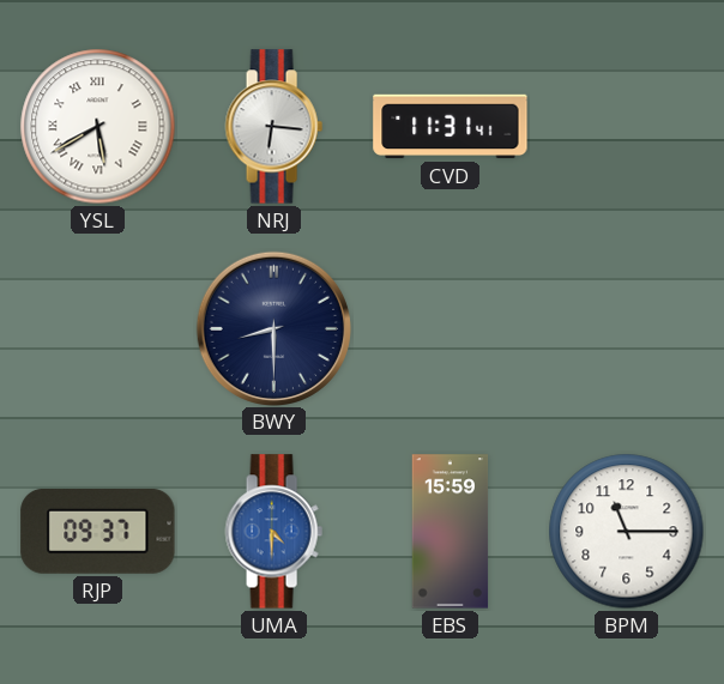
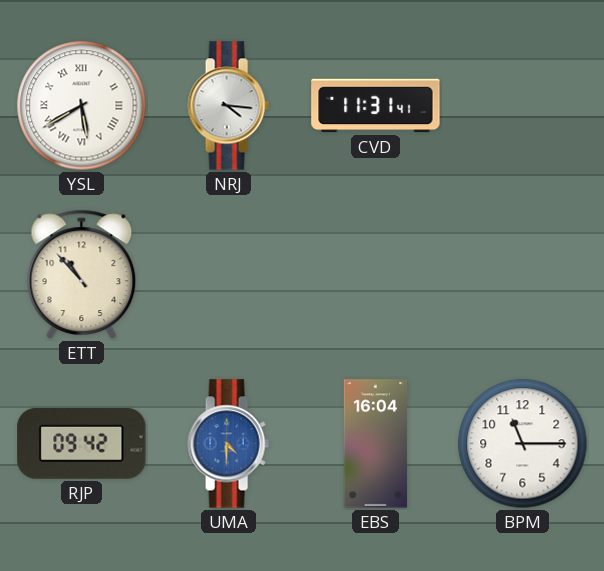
NRJ: 6:16 -> 4:16
ETT: none -> 10:53
BWY: 8:30 -> none
RJP: 09:37 -> 09:42
EBS: 15:59 -> 16:04
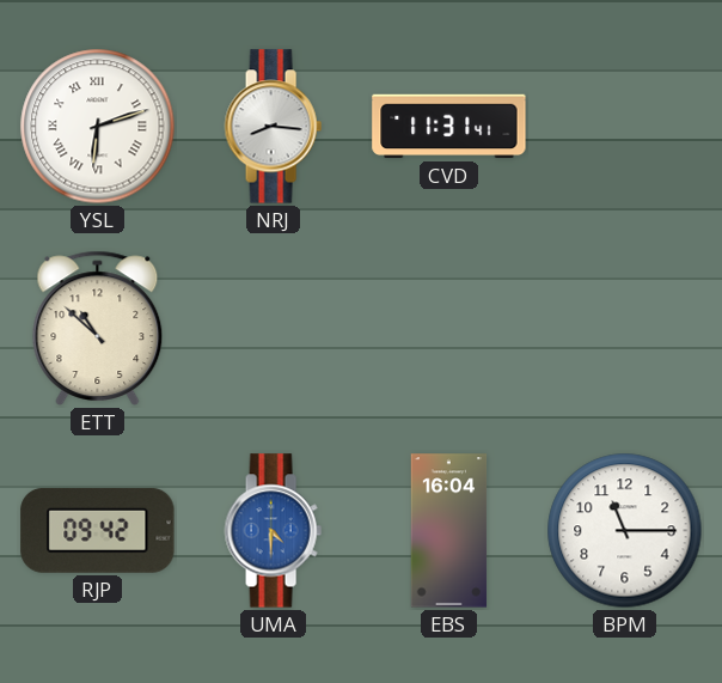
YSL: 5:40 -> 6:12
NRJ: 4:16 -> 8:16
ETT: 10:53 -> 10:52
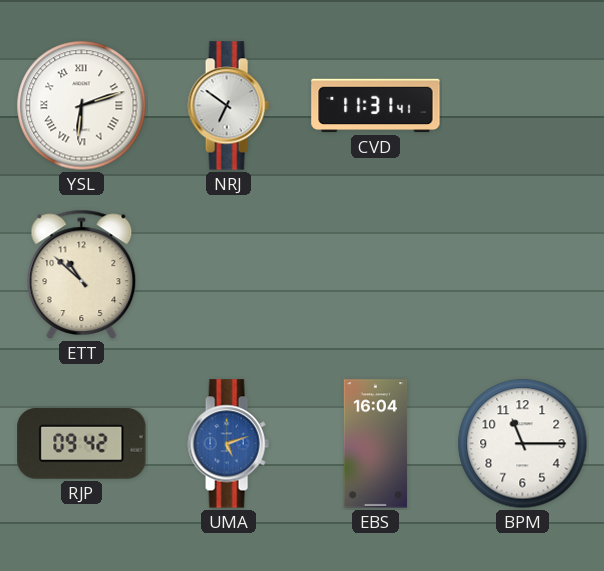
NRJ: 8:16 -> 6:51
UMA: 4:30 -> 5:12
